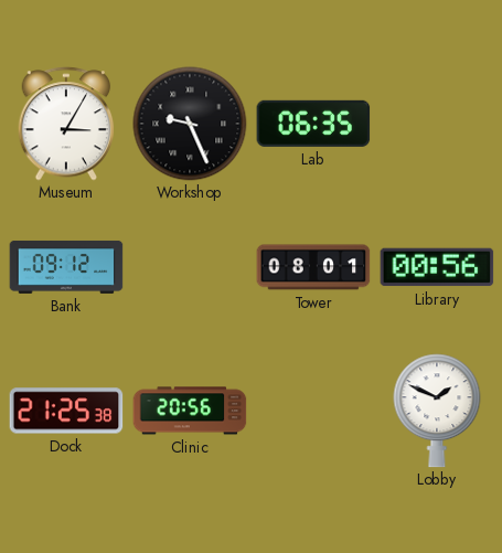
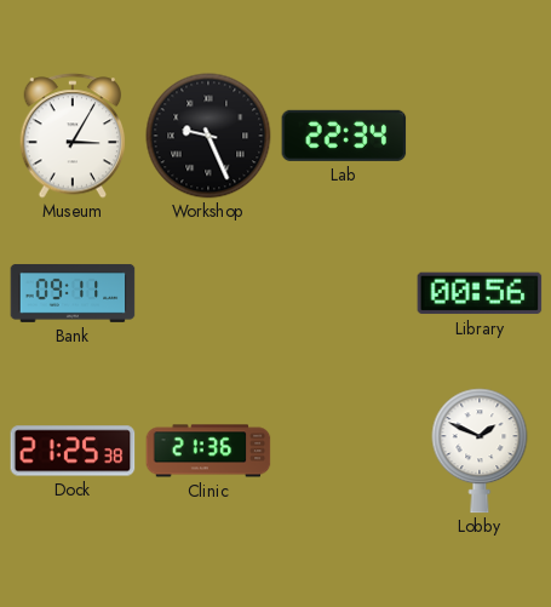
Lab: 06:35 -> 22:34
Bank: 09:12 -> 09:11
Tower: 08:01 -> none
Clinic: 20:56 -> 21:36
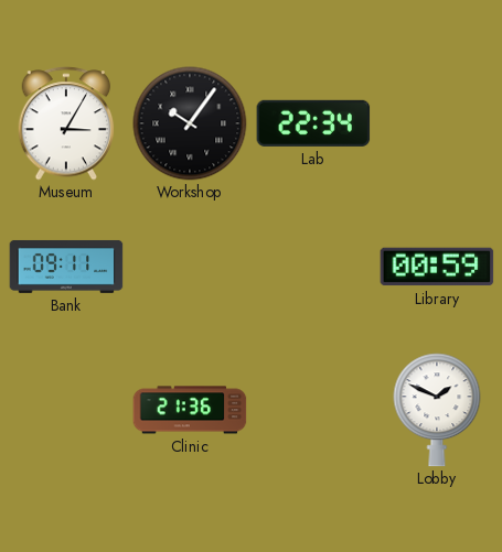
Workshop: 9:26 -> 10:06
Library: 00:56 -> 00:59
Dock: 21:25 -> none
